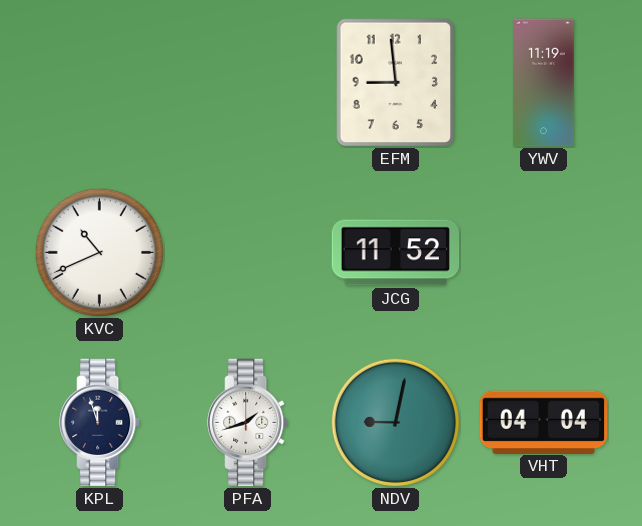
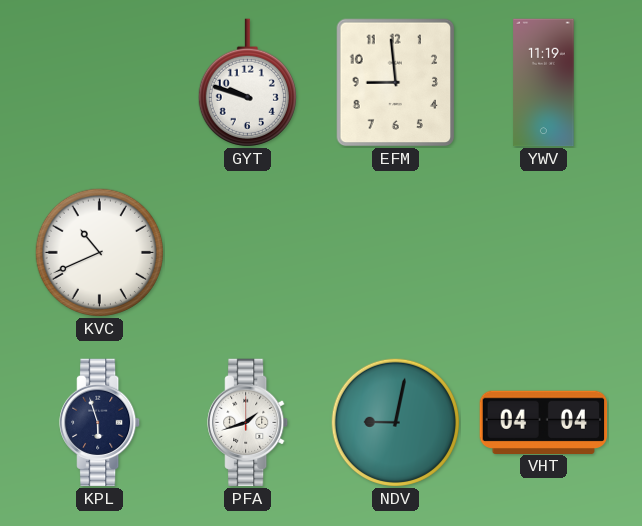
GYT: none -> 9:48
JCG: 11:52 -> none
KPL: 11:57 -> 5:57
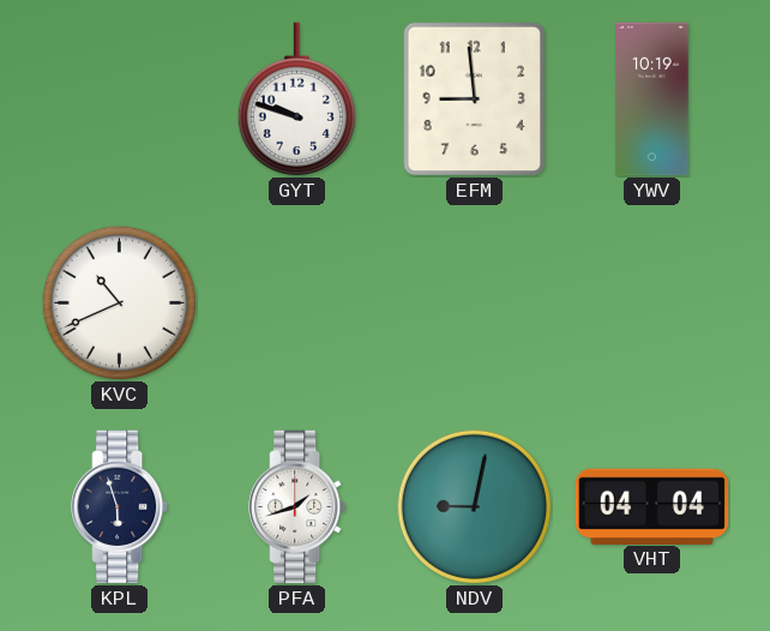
YWV: 11:19 -> 10:19
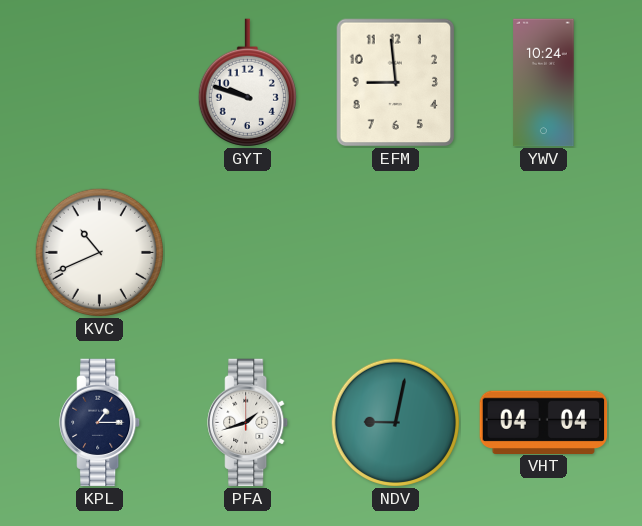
YWV: 10:19 -> 10:24
KPL: 5:57 -> 1:15
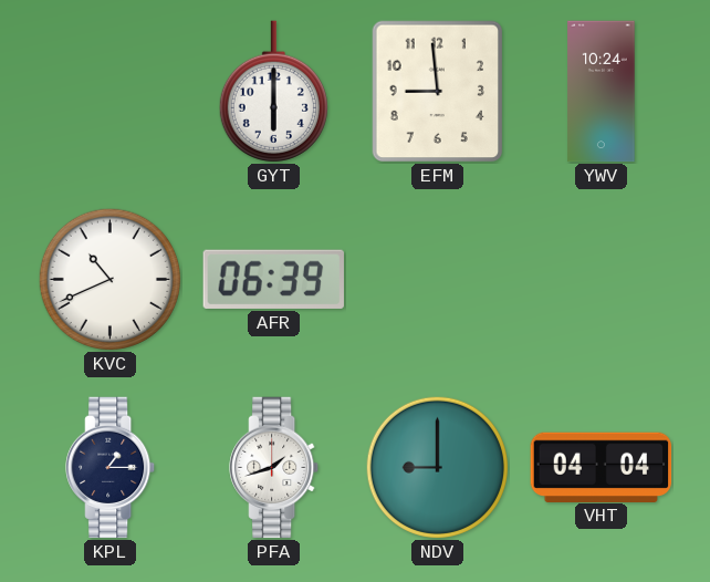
GYT: 9:48 -> 6:00
AFR: none -> 06:39
NDV: 9:02 -> 9:00
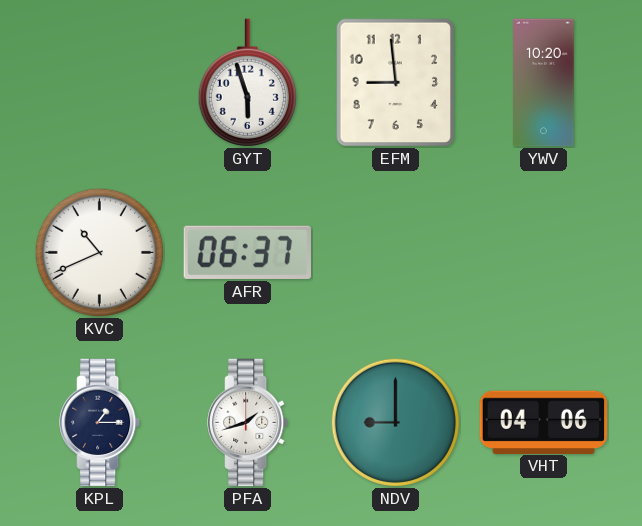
GYT: 6:00 -> 5:57
YWV: 10:24 -> 10:20
AFR: 06:39 -> 06:37
VHT: 04:04 -> 04:06
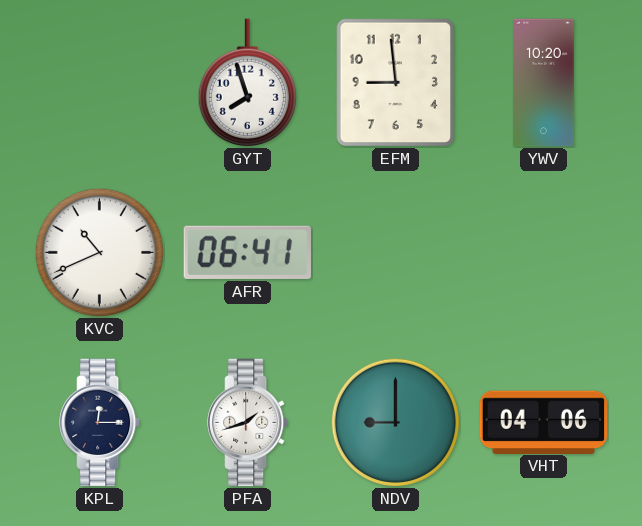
GYT: 5:57 -> 7:57
AFR: 06:37 -> 06:41
KPL: 1:15 -> 12:15
